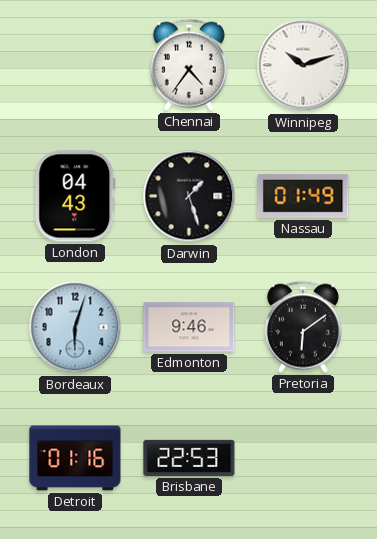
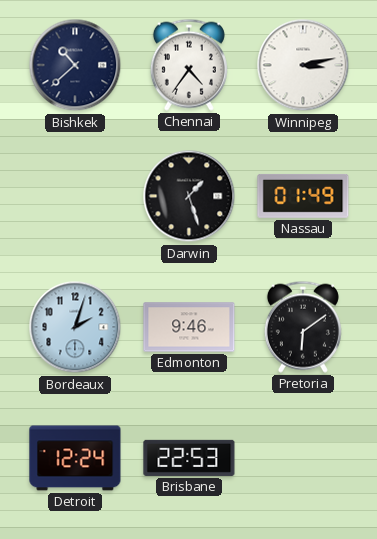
Bishkek: none -> 10:38
Winnipeg: 10:12 -> 3:13
London: 04:43 -> none
Bordeaux: 6:03 -> 2:03
Detroit: 01:16 -> 12:24
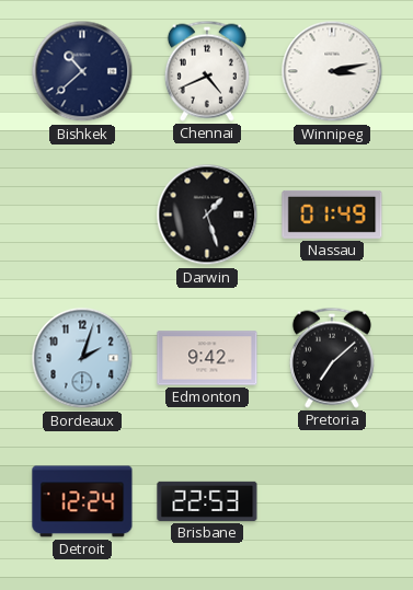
Chennai: 4:36 -> 4:41
Edmonton: 9:46 -> 9:42
Pretoria: 6:09 -> 7:08
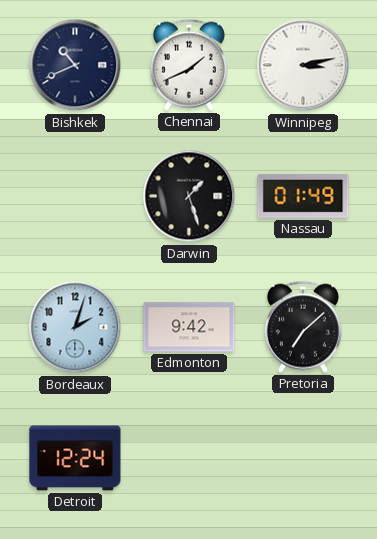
Bishkek: 10:38 -> 10:41
Chennai: 4:41 -> 1:41
Brisbane: 22:53 -> none
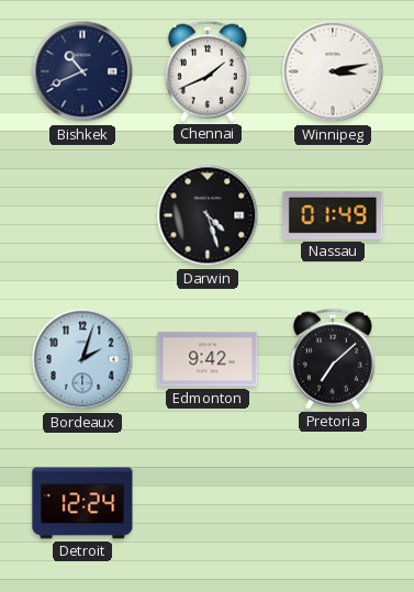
Darwin: 1:27 -> 4:27
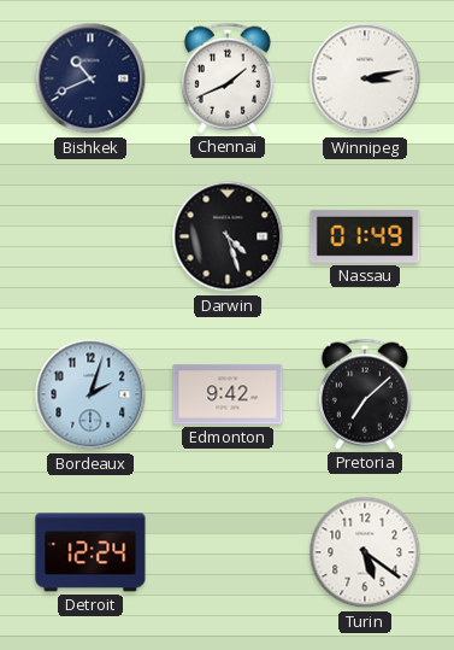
Turin: none -> 5:21
